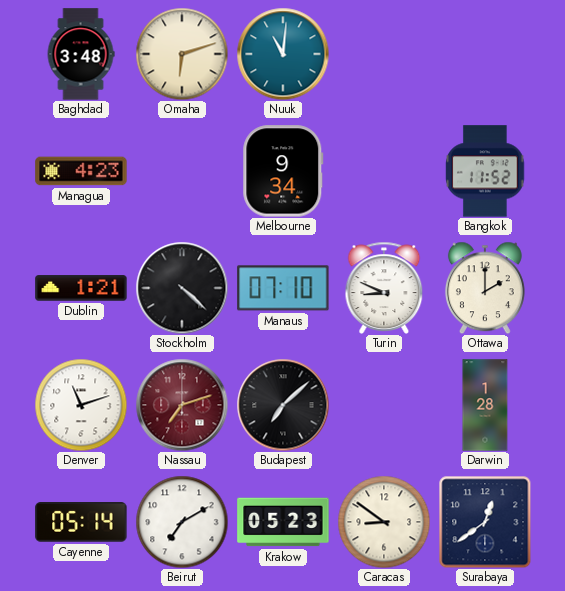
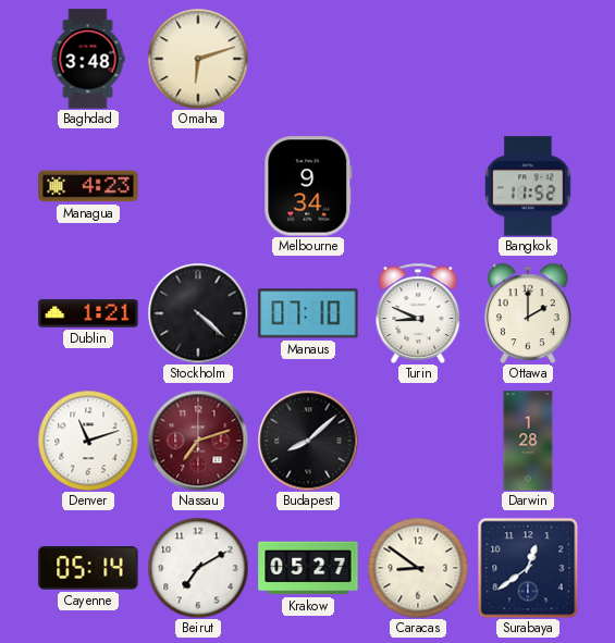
Nuuk: 11:01 -> none
Budapest: 7:08 -> 8:08
Krakow: 05:23 -> 05:27
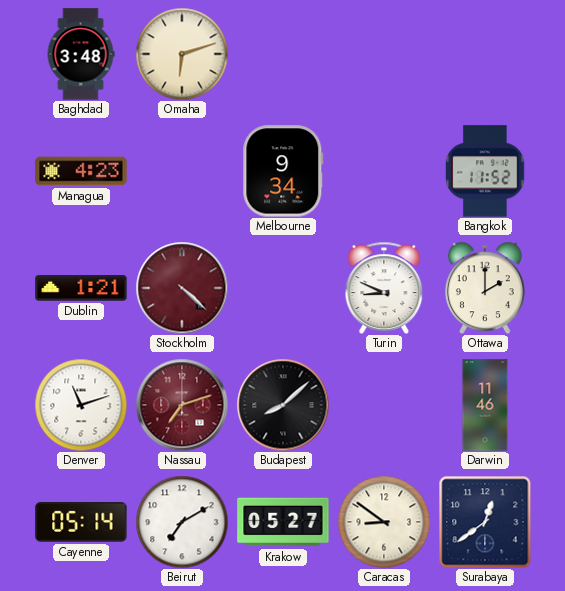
Stockholm dial: black -> burgundy
Manaus: 07:10 -> none
Darwin: 1:28 -> 11:46
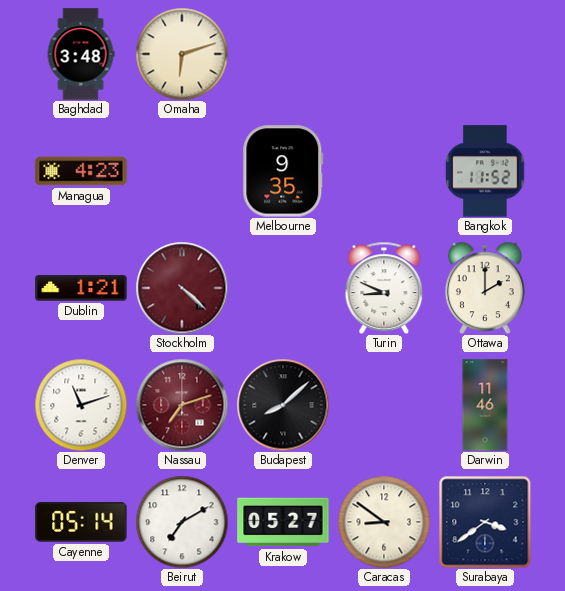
Melbourne: 9:34 -> 9:35
Surabaya: 12:39 -> 3:39
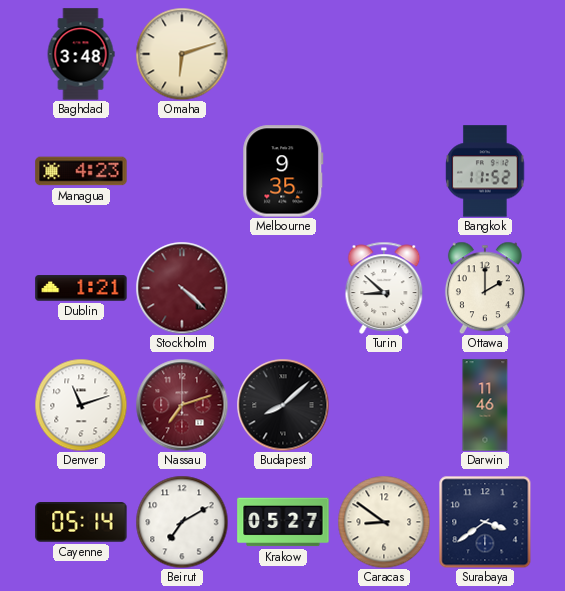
Turin: 8:49 -> 8:52
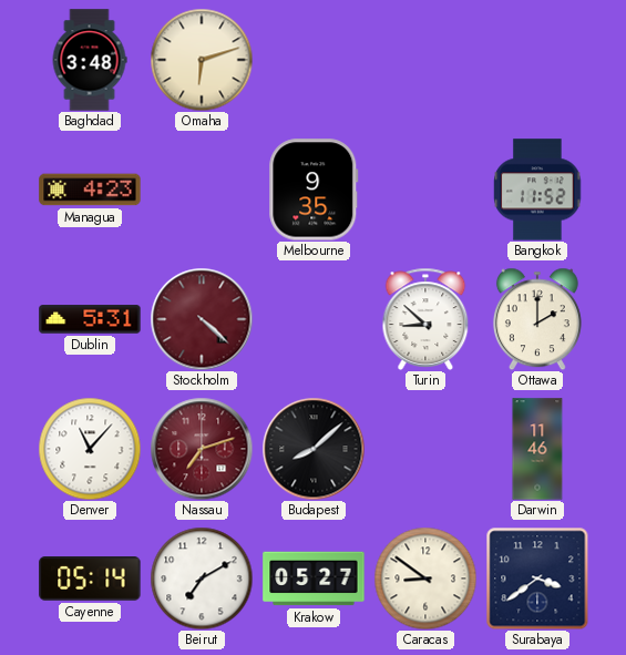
Dublin: 1:21 -> 5:31
Denver: 11:12 -> 11:07
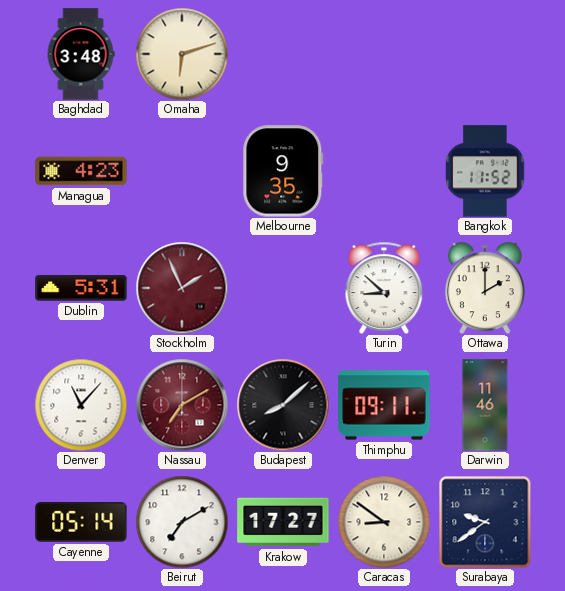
Stockholm: 4:22 -> 1:56
Nassau: 7:12 -> 7:10
Thimphu: none -> 09:11
Krakow: 05:27 -> 17:27
Surabaya: 3:39 -> 9:39
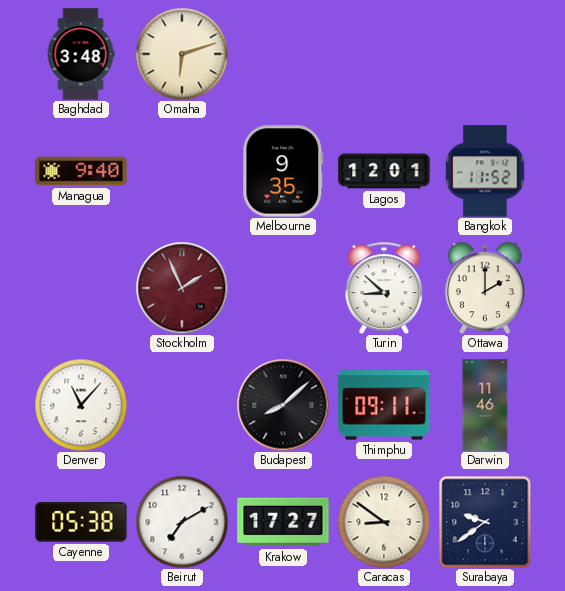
Managua: 4:23 -> 9:40
Lagos: none -> 12:01
Dublin: 5:31 -> none
Nassau: 7:10 -> none
Cayenne: 05:14 -> 05:38
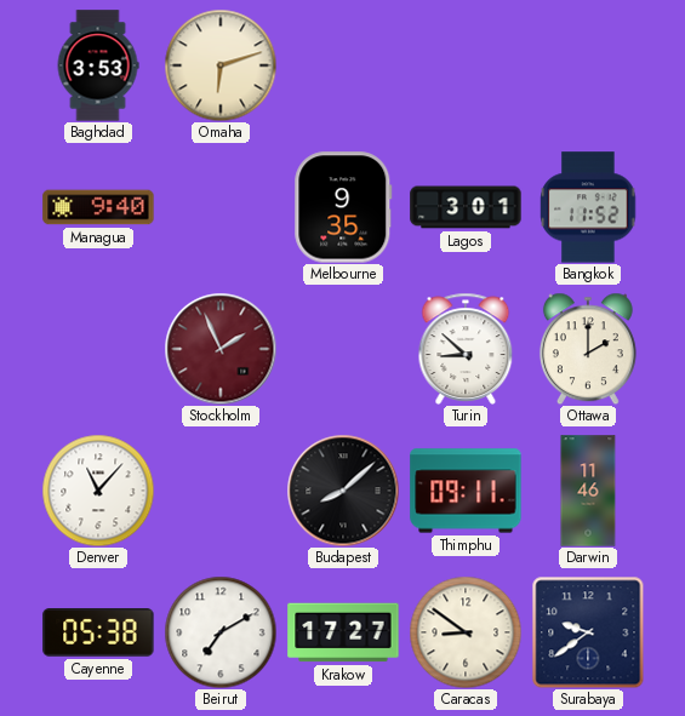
Baghdad: 3:48 -> 3:53
Lagos: 12:01 -> 3:01
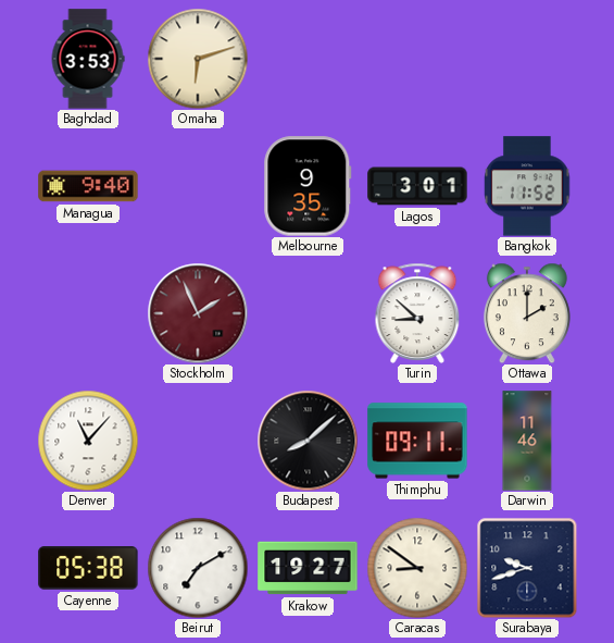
Krakow: 17:27 -> 19:27
Surabaya: 9:39 -> 9:42
